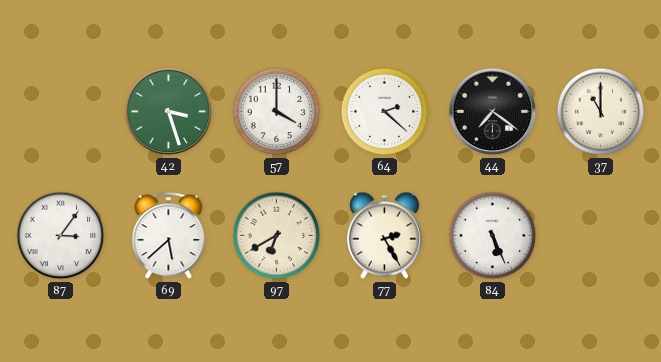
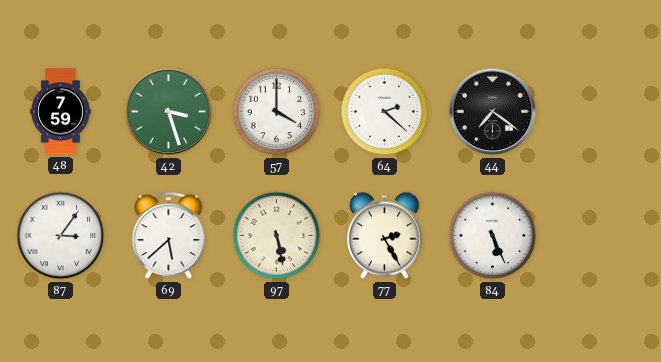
48: none -> 7:59
37: 11:00 -> none
97: 6:40 -> 5:28
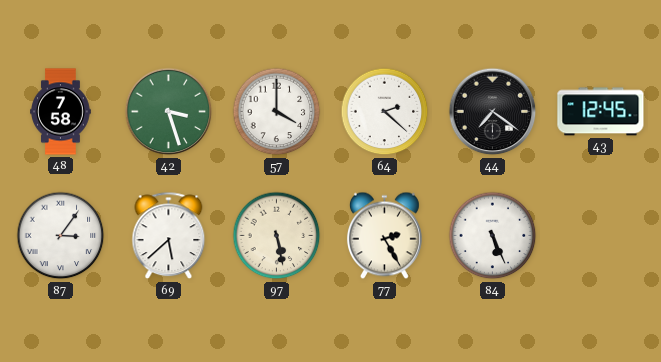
48: 7:59 -> 7:58
43: none -> 12:45
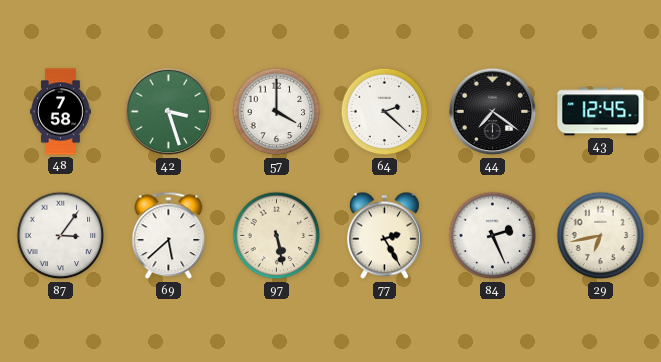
84: 5:26 -> 2:26
29: none -> 6:43
